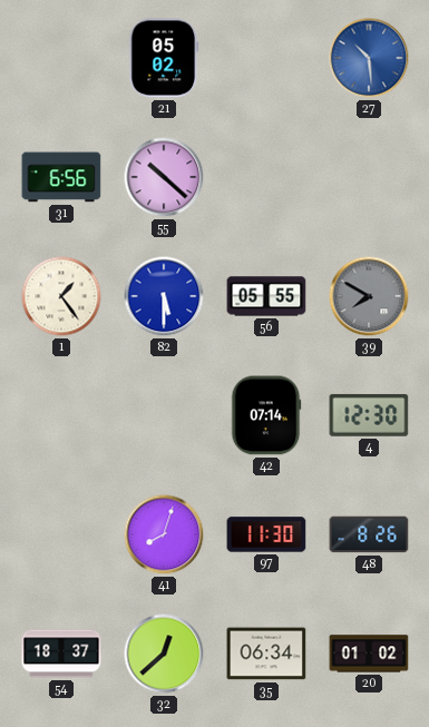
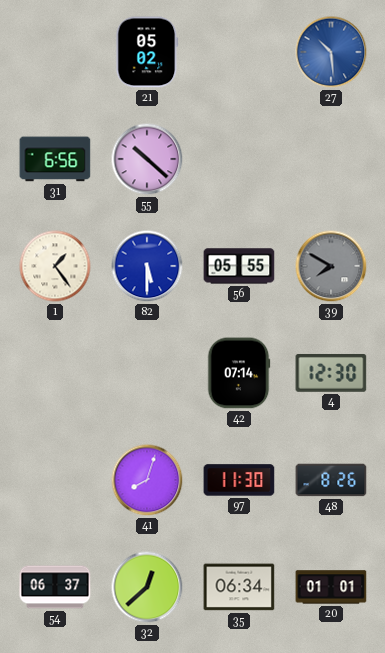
54: 18:37 -> 06:37
20: 01:02 -> 01:01
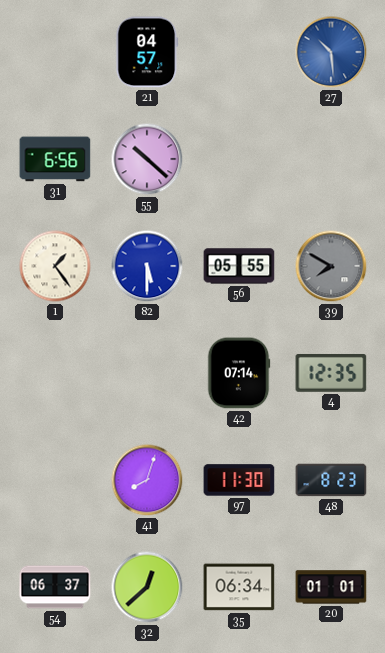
21: 05:02 -> 04:57
4: 12:30 -> 12:35
48: 8:26 -> 8:23
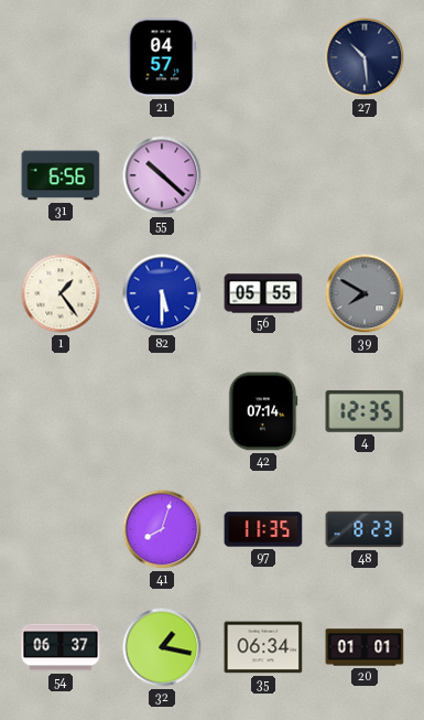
27 dial: blue -> navy
97: 11:30 -> 11:35
32: 12:38 -> 1:17
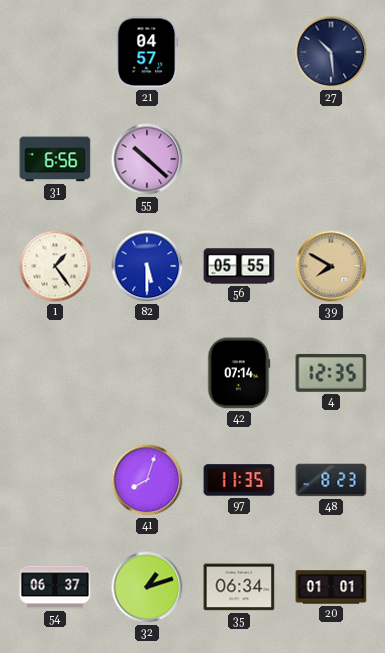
39 dial: grey -> champagne
32: 1:17 -> 1:12
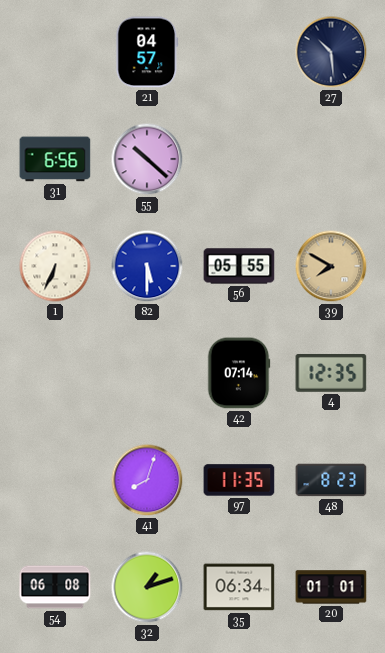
1: 1:24 -> 6:34
54: 06:37 -> 06:08
